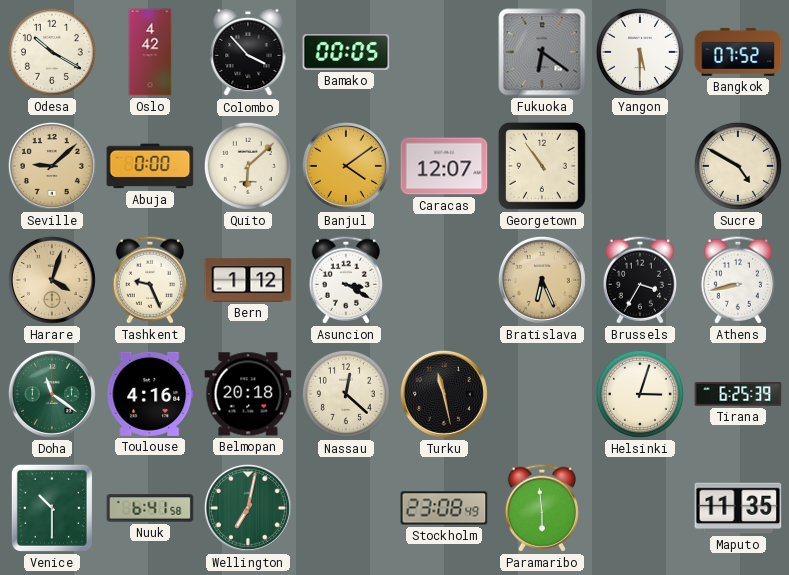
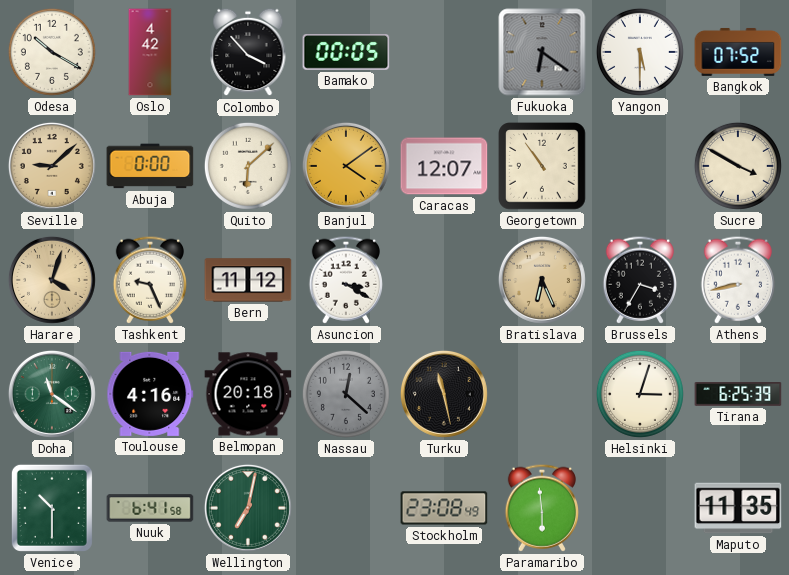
Sucre: 4:50 -> 3:50
Bern: 1:12 -> 11:12
Nassau dial: cream -> grey
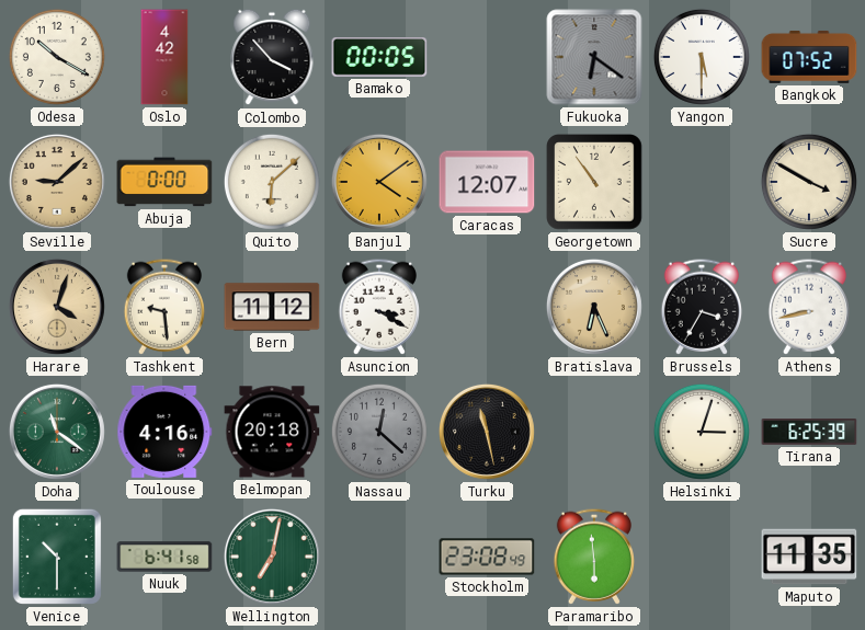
Tashkent: 9:26 -> 9:29
